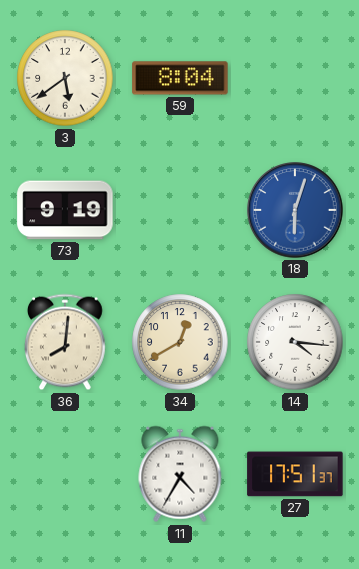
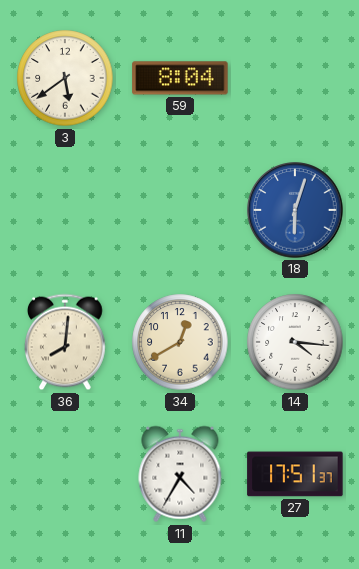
73: 9:19 -> none
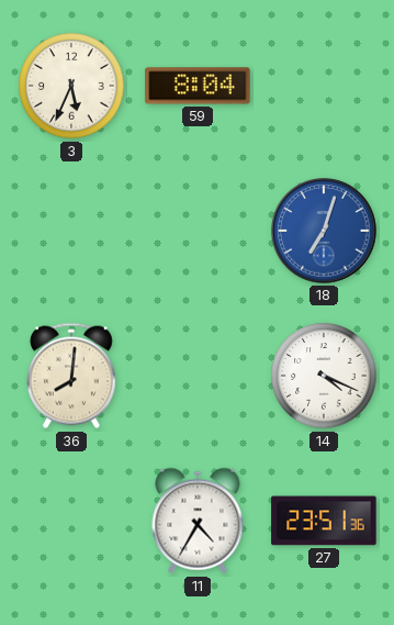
3: 5:39 -> 5:34
18: 6:03 -> 7:03
34: 12:40 -> none
14: 4:16 -> 4:19
27: 17:51 -> 23:51
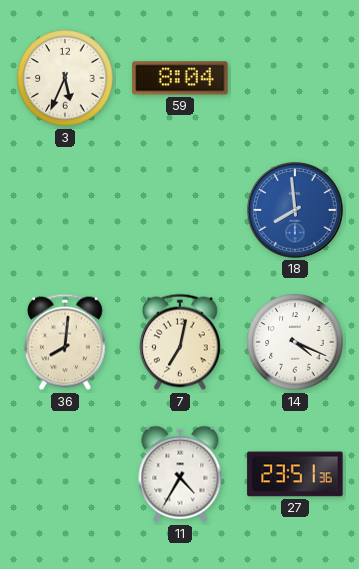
18: 7:03 -> 7:59
7: none -> 7:02
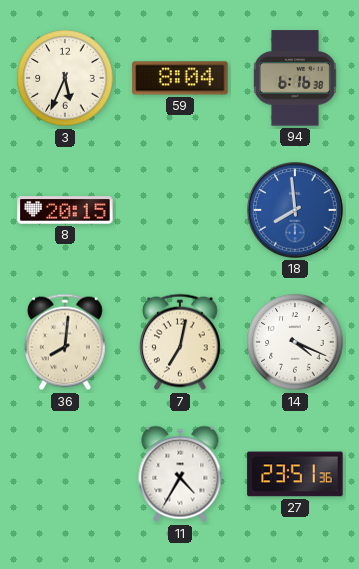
94: none -> 6:16
8: none -> 20:15
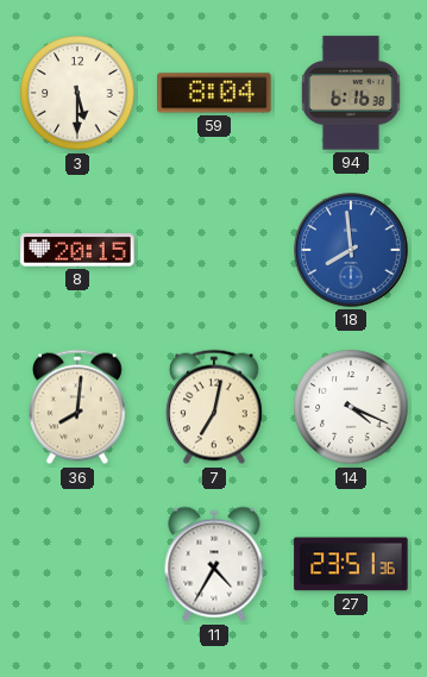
3: 5:34 -> 5:30
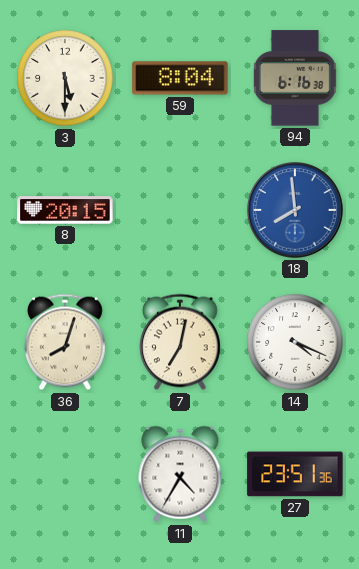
36: 8:01 -> 8:03
